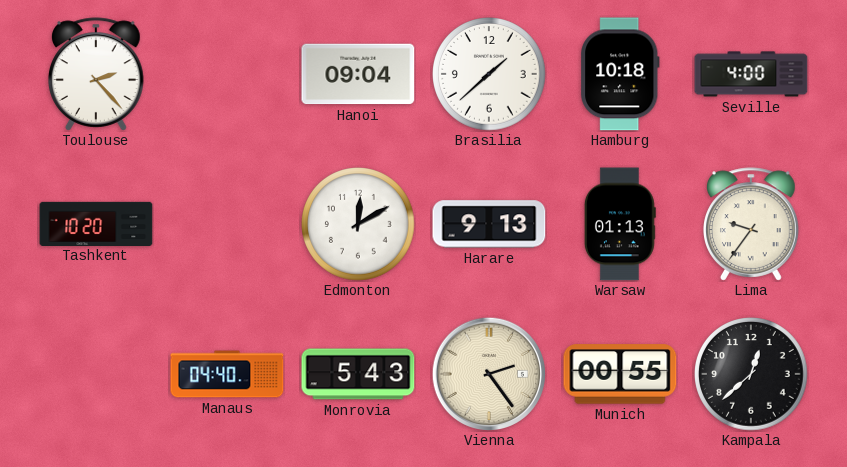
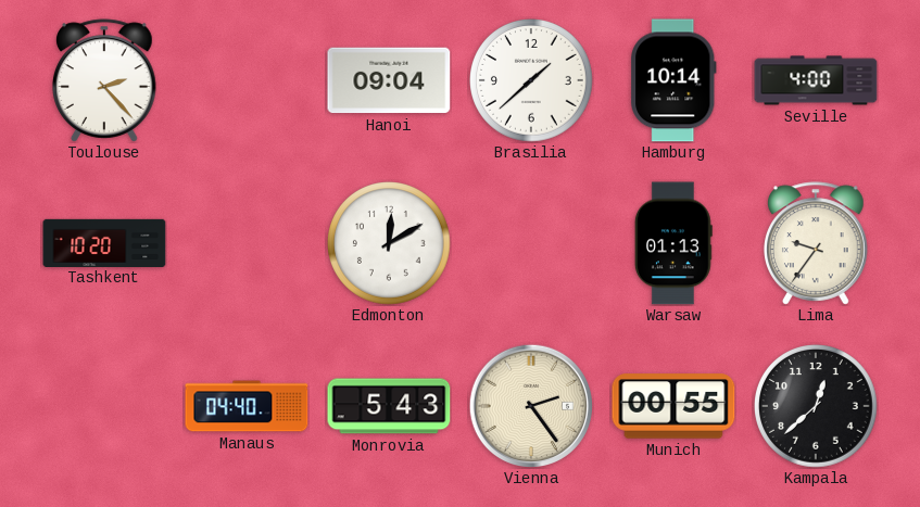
Hamburg: 10:18 -> 10:14
Harare: 9:13 -> none
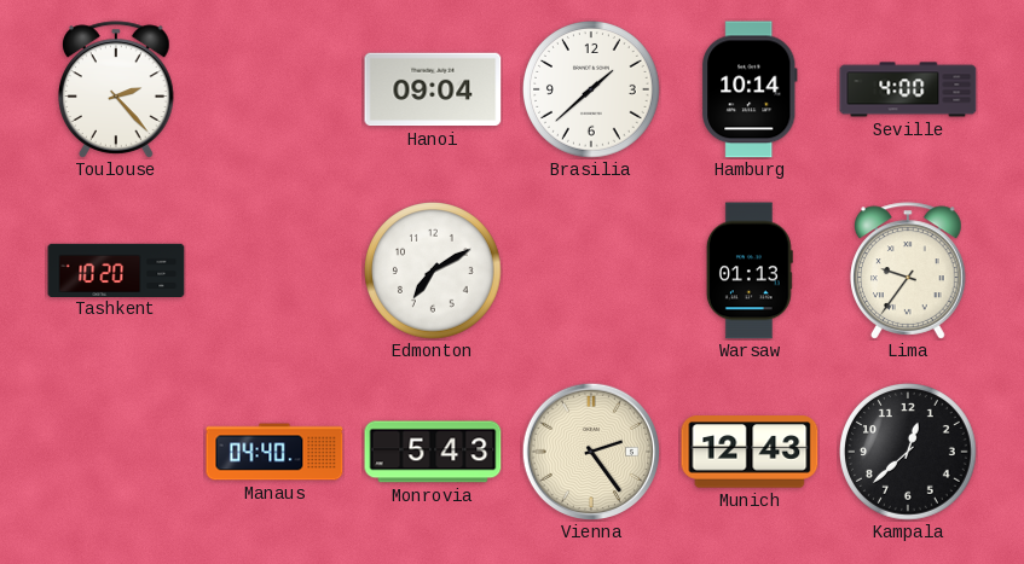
Edmonton: 12:10 -> 7:10
Munich: 00:55 -> 12:43
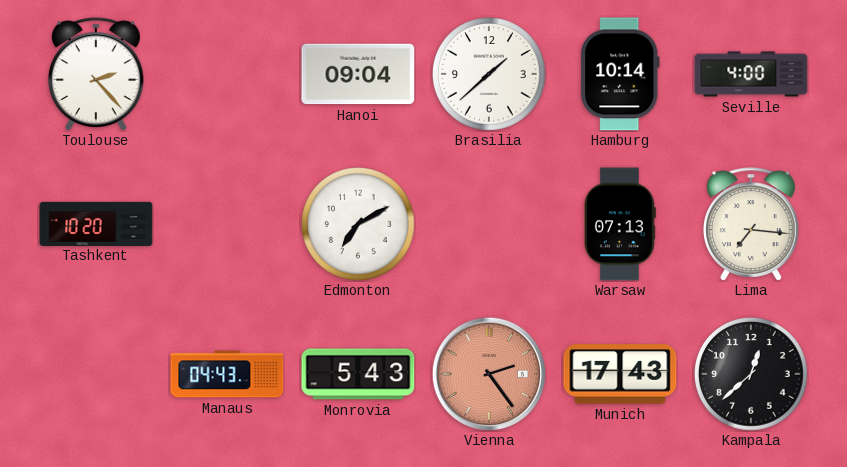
Warsaw: 01:13 -> 07:13
Lima: 9:36 -> 7:16
Manaus: 04:40 -> 04:43
Vienna dial: cream -> salmon
Munich: 12:43 -> 17:43
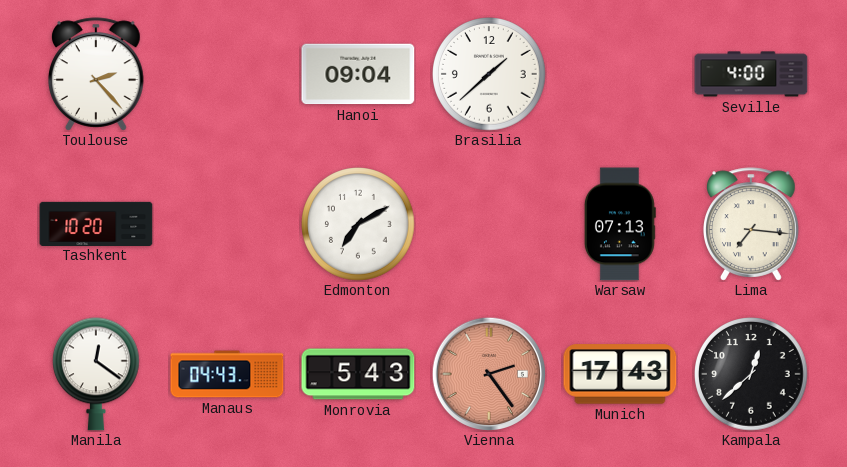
Hamburg: 10:14 -> none
Manila: none -> 12:21
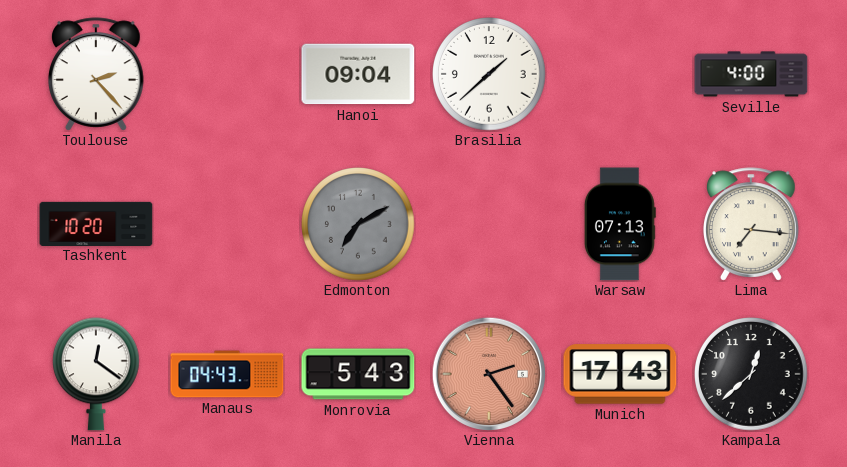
Edmonton dial: white -> grey
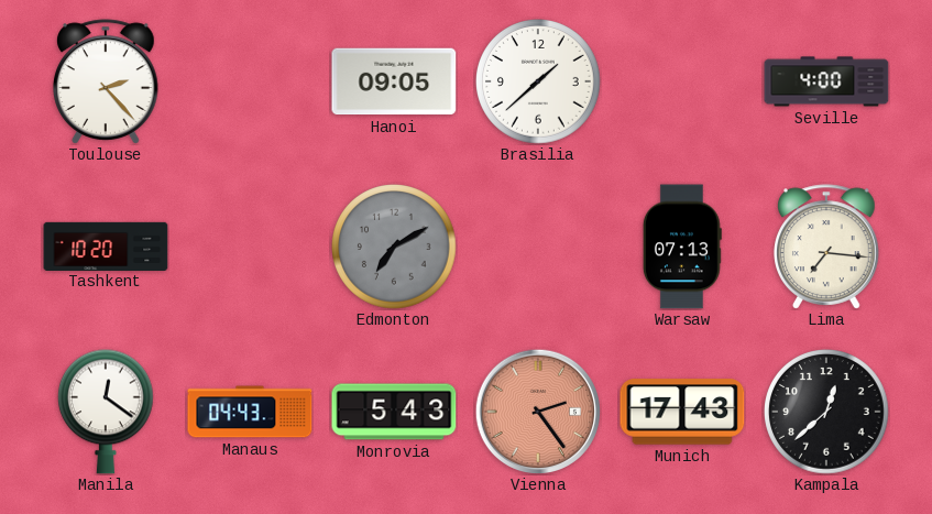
Hanoi: 09:04 -> 09:05
